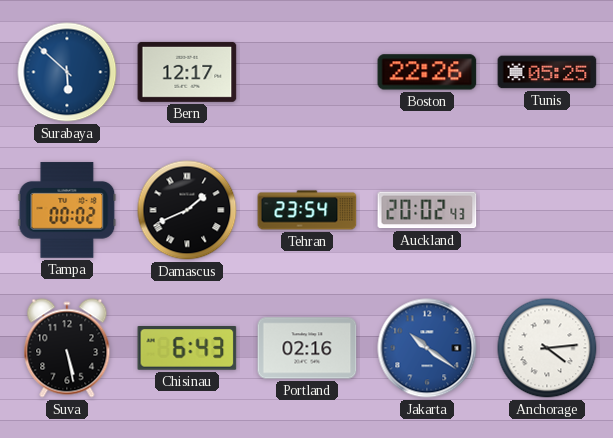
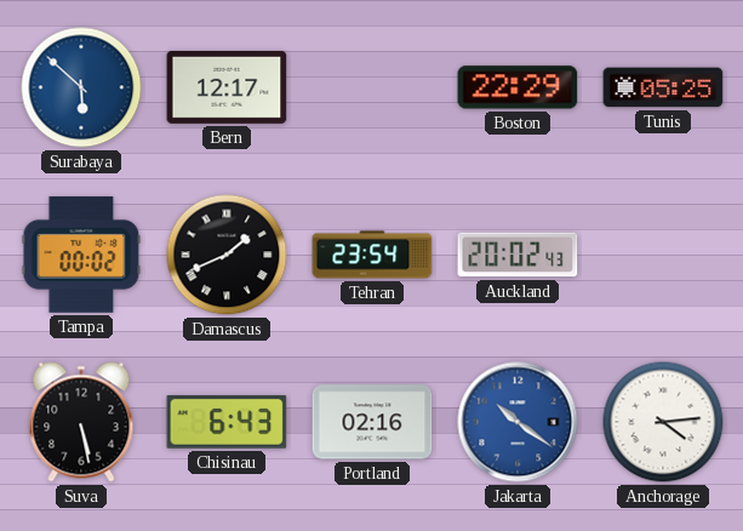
Boston: 22:26 -> 22:29
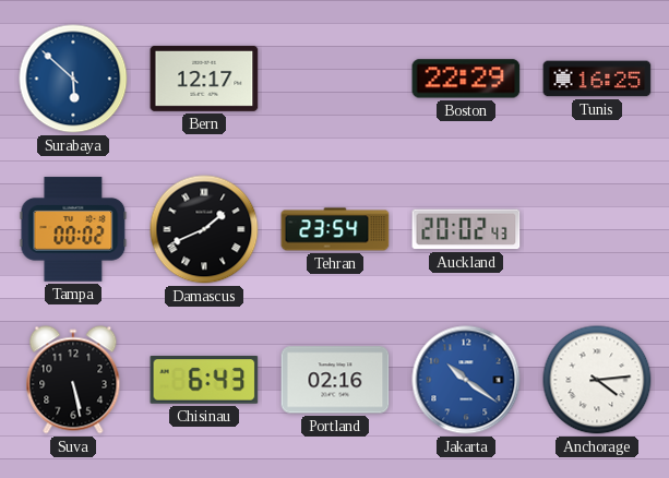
Tunis: 05:25 -> 16:25
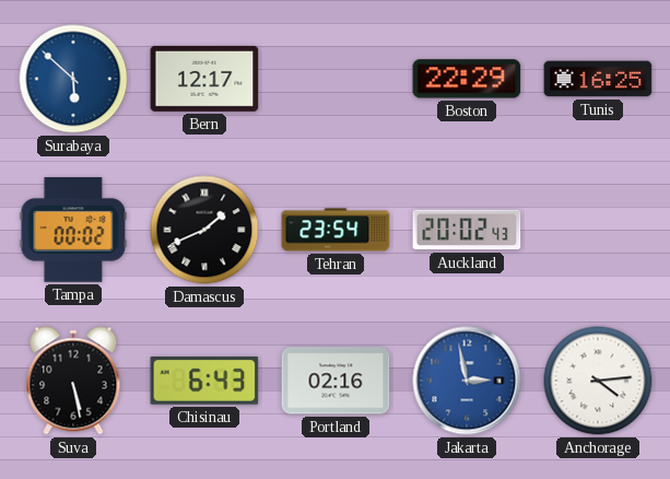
Jakarta: 10:21 -> 2:58
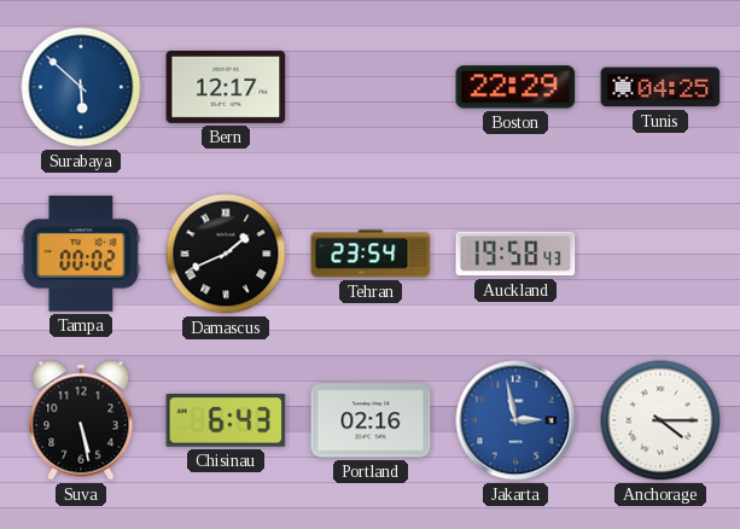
Tunis: 16:25 -> 04:25
Auckland: 20:02 -> 19:58
Anchorage: 4:14 -> 4:15
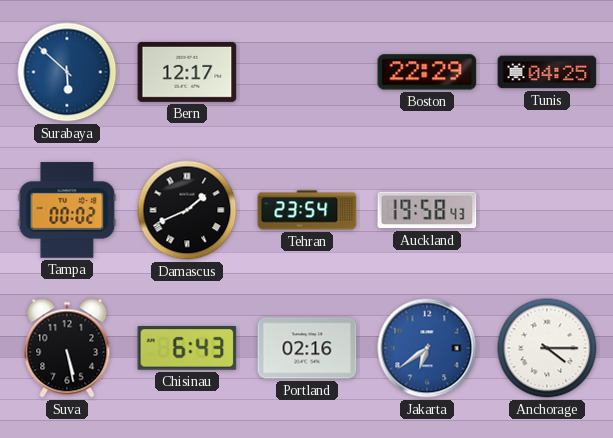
Jakarta: 2:58 -> 6:39
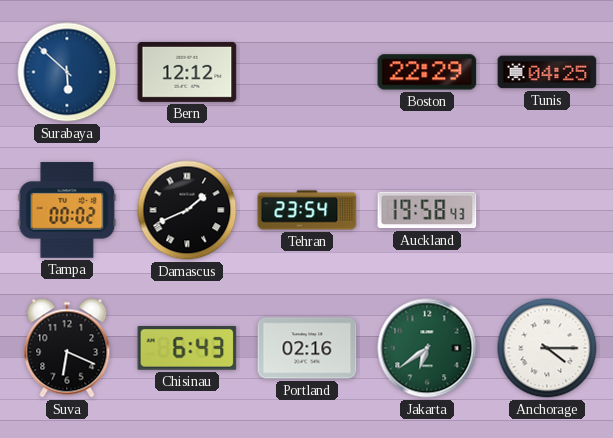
Bern: 12:17 -> 12:12
Suva: 5:28 -> 6:19
Jakarta dial: blue -> green
